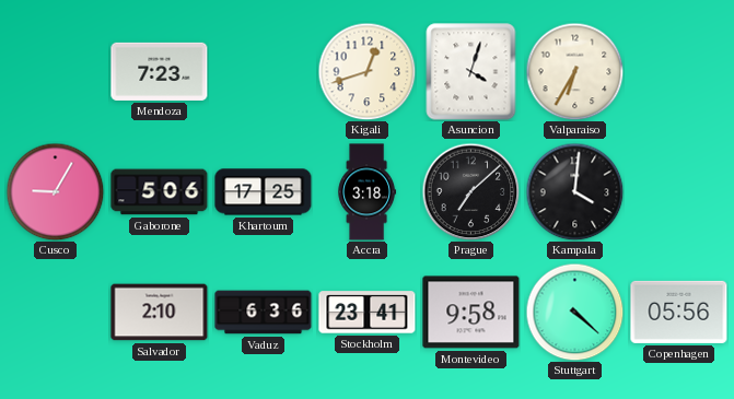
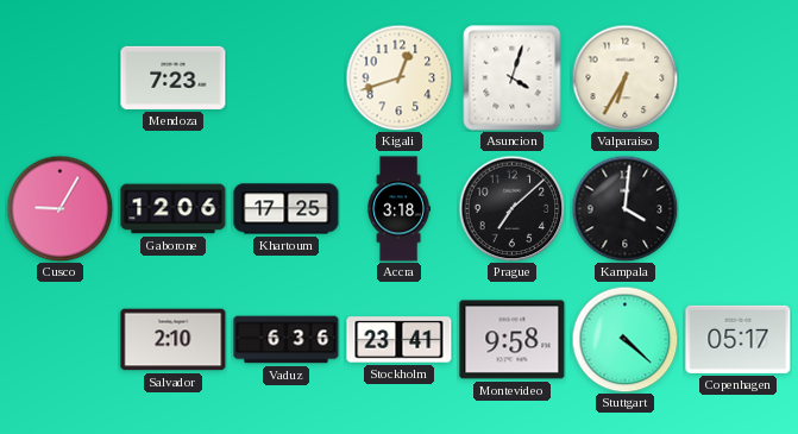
Gaborone: 5:06 -> 12:06
Copenhagen: 05:56 -> 05:17
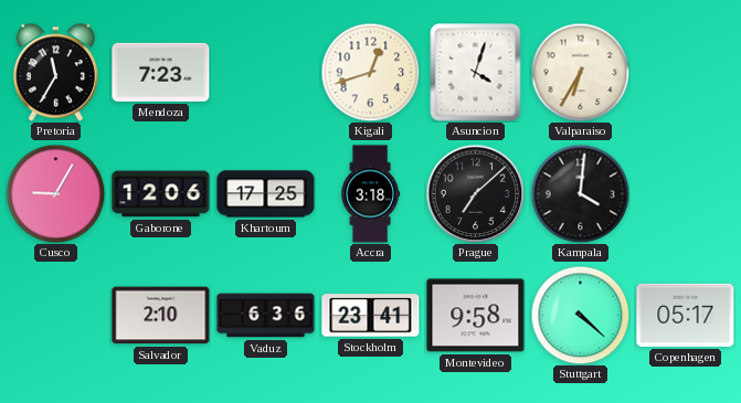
Pretoria: none -> 11:35
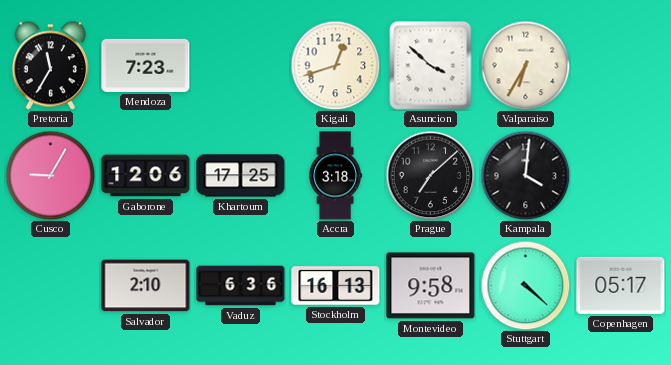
Asuncion: 4:03 -> 3:52
Stockholm: 23:41 -> 16:13
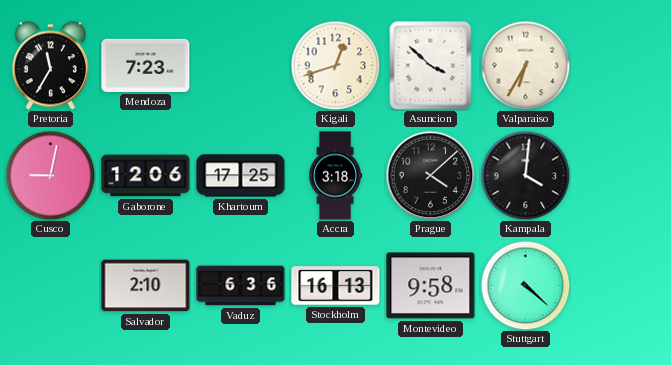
Cusco: 9:05 -> 9:02
Prague: 7:08 -> 4:08
Copenhagen: 05:17 -> none
